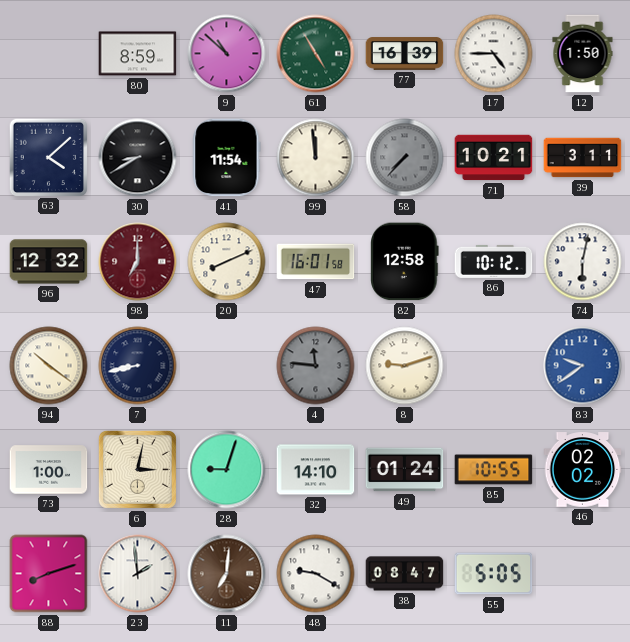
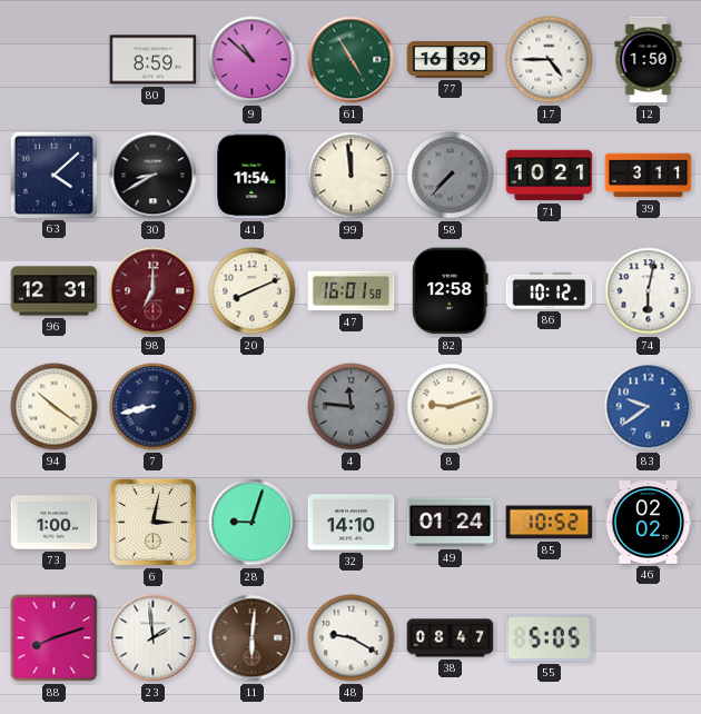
96: 12:32 -> 12:31
85: 10:55 -> 10:52
11: 7:01 -> 6:01
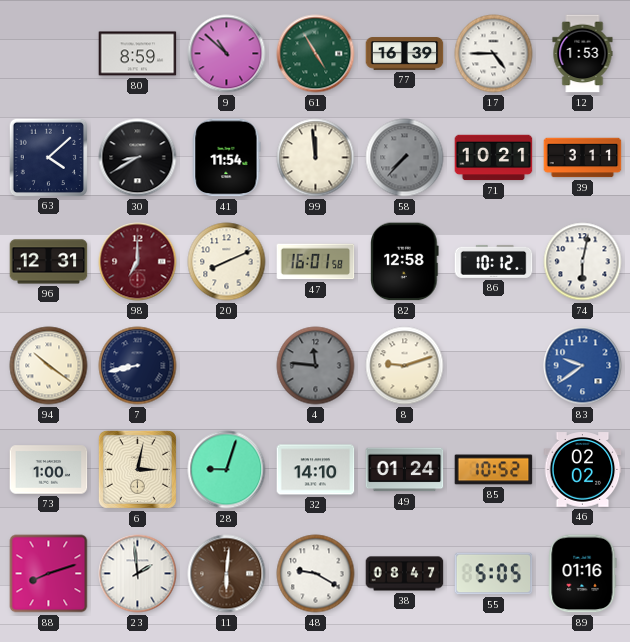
12: 1:50 -> 1:53
89: none -> 01:16
